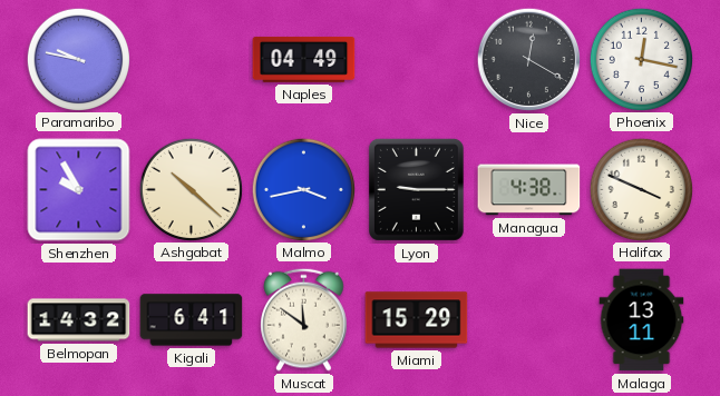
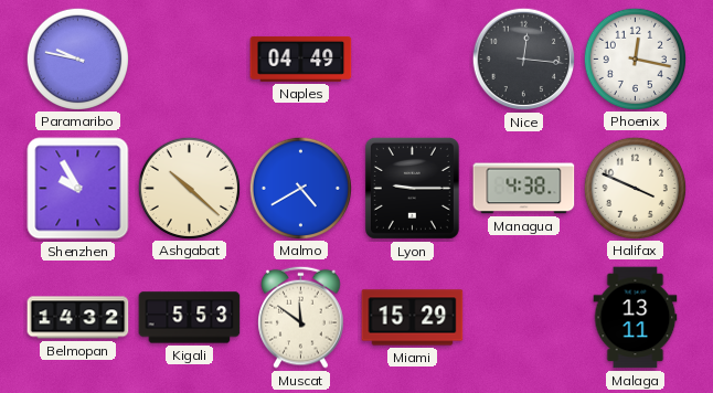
Nice: 12:20 -> 12:16
Malmo: 3:43 -> 4:40
Kigali: 6:41 -> 5:53
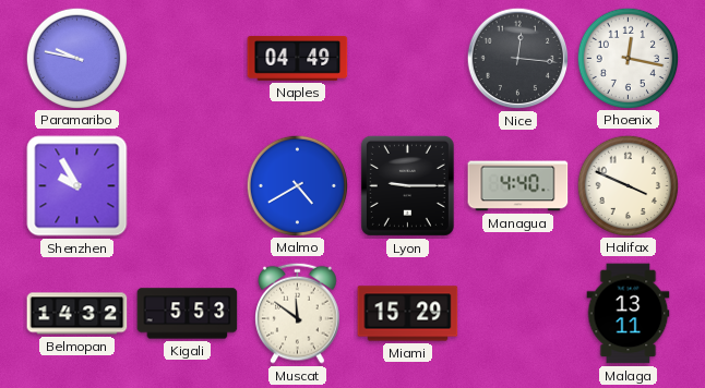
Ashgabat: 10:22 -> none
Managua: 4:38 -> 4:40
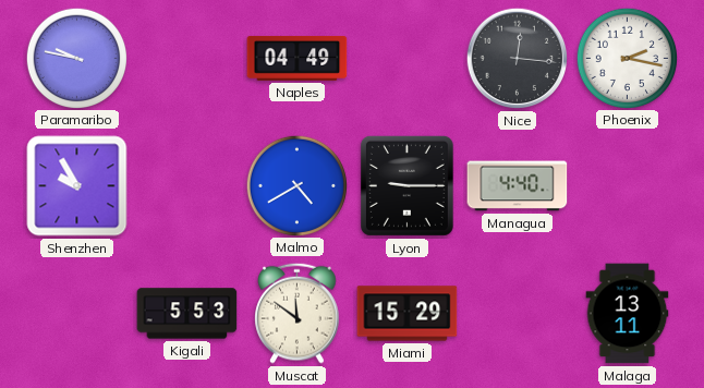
Phoenix: 12:17 -> 2:17
Halifax: 3:49 -> none
Belmopan: 14:32 -> none
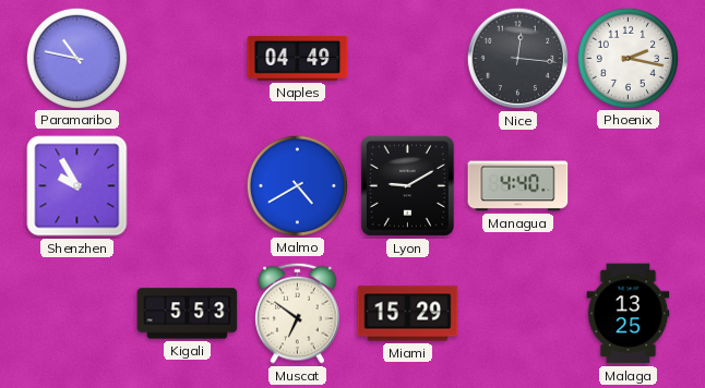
Paramaribo: 9:47 -> 10:47
Lyon: 9:15 -> 9:10
Muscat: 11:51 -> 6:51
Malaga: 13:11 -> 13:25
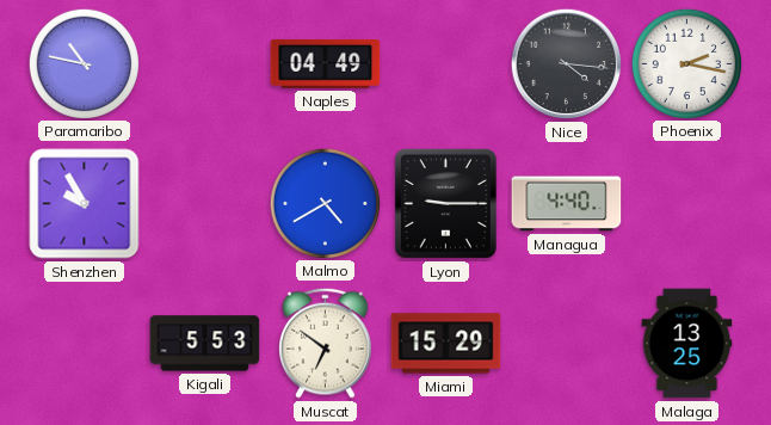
Nice: 12:16 -> 4:16
Lyon: 9:10 -> 9:15
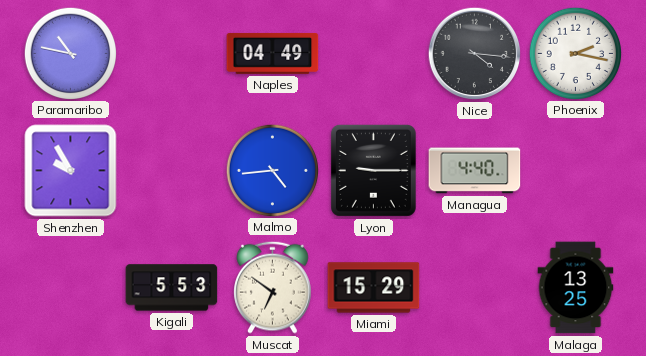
Malmo: 4:40 -> 4:44
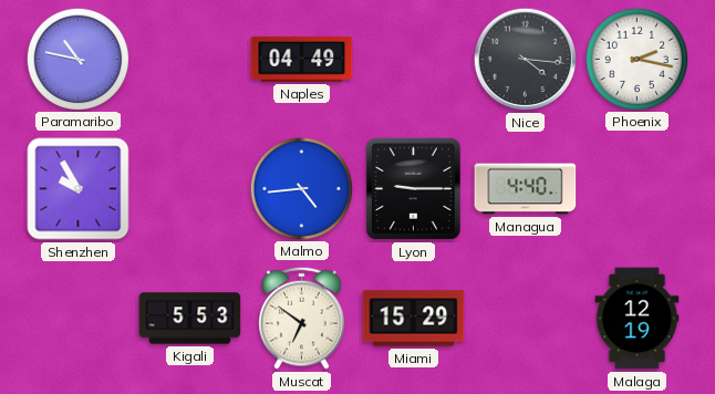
Malaga: 13:25 -> 12:19
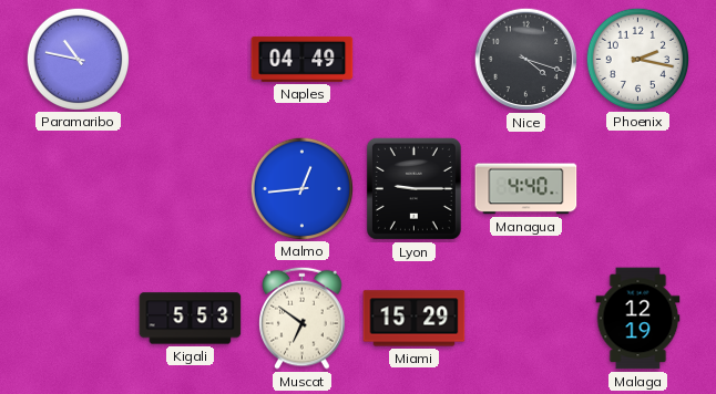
Nice: 4:16 -> 4:18
Shenzhen: 9:55 -> none
Malmo: 4:44 -> 12:44
